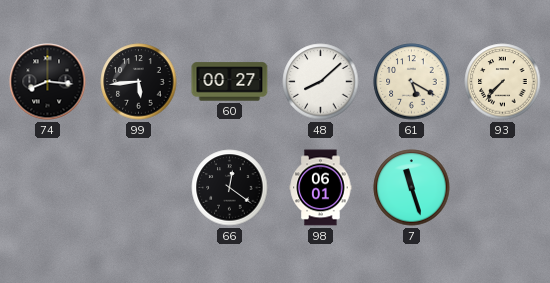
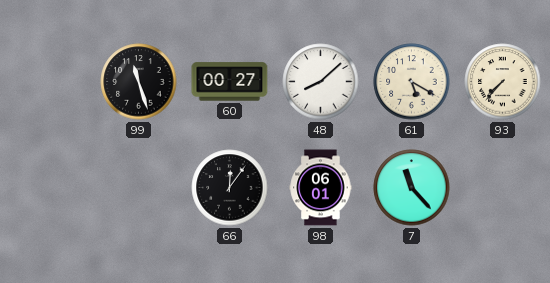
74: 8:16 -> none
99: 5:44 -> 11:27
66: 12:21 -> 12:06
7: 11:27 -> 11:23
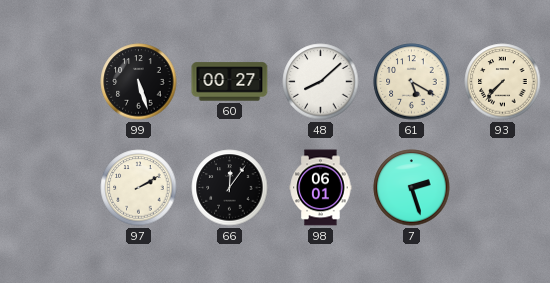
99: 11:27 -> 5:27
97: none -> 2:10
7: 11:23 -> 2:27
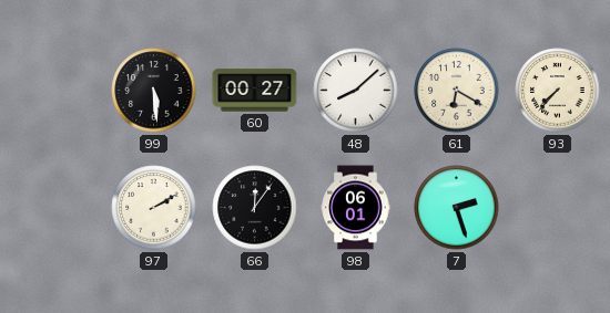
99: 5:27 -> 5:29
61: 5:20 -> 6:20
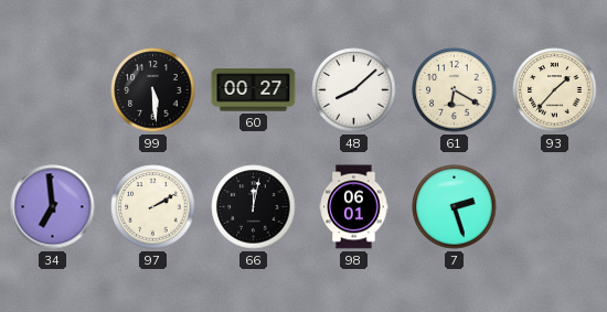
93: 7:37 -> 1:37
34: none -> 6:59
66: 12:06 -> 12:02
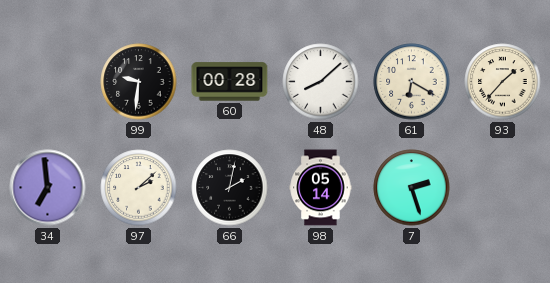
99: 5:29 -> 9:31
60: 00:27 -> 00:28
97: 2:10 -> 2:08
66: 12:02 -> 2:02
98: 06:01 -> 05:14
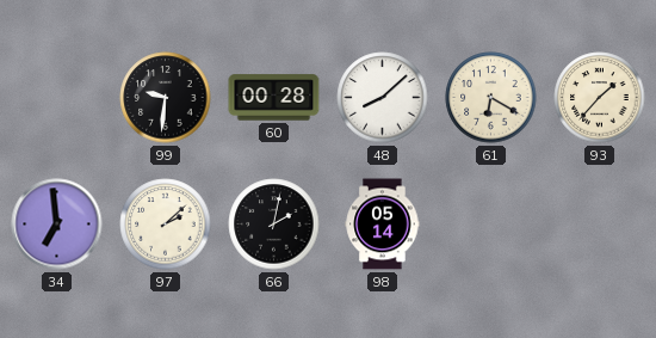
7: 2:27 -> none
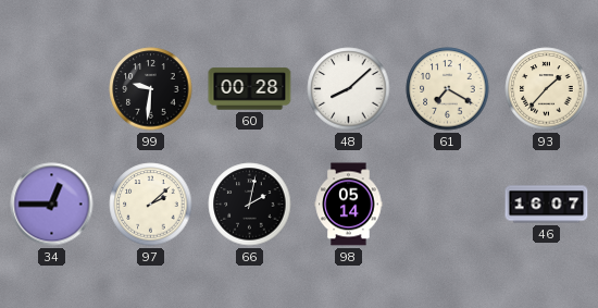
61: 6:20 -> 7:20
34: 6:59 -> 12:45
46: none -> 16:07
